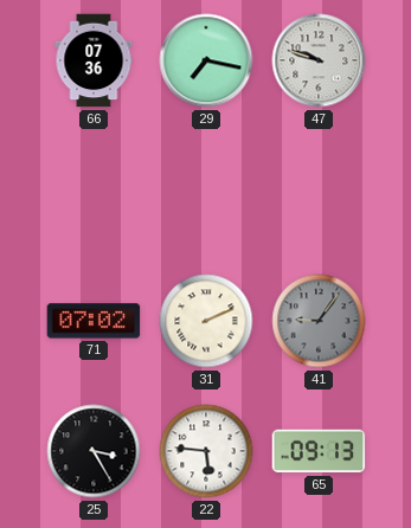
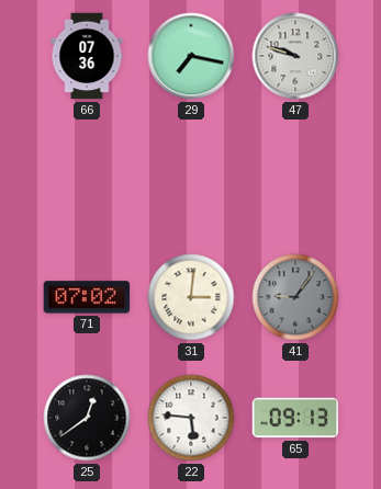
31: 2:11 -> 3:01
25: 3:25 -> 12:39
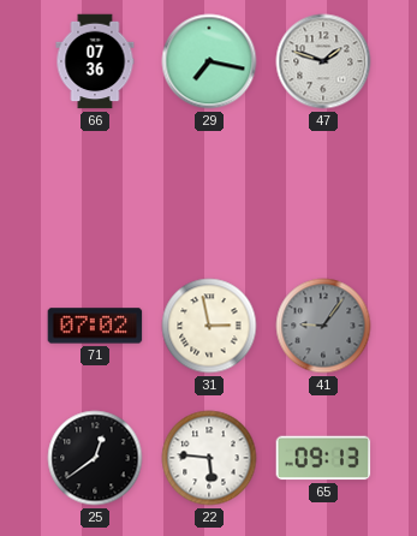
47: 9:48 -> 1:48
31: 3:01 -> 2:58
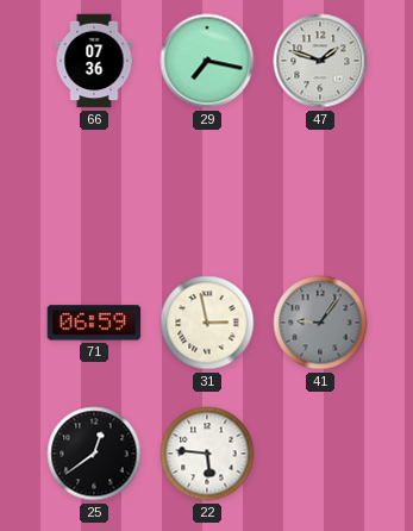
71: 07:02 -> 06:59
65: 09:13 -> none
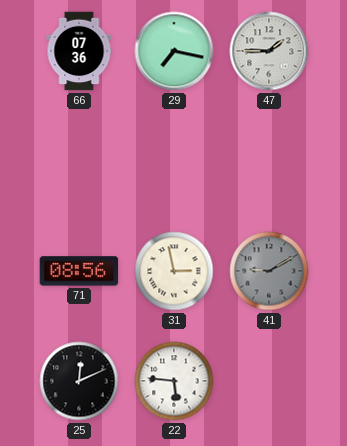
47: 1:48 -> 1:45
71: 06:59 -> 08:56
41: 9:06 -> 9:10
25: 12:39 -> 12:11
